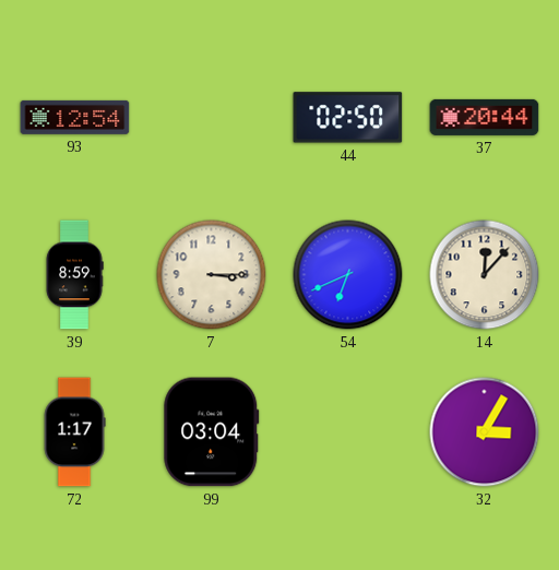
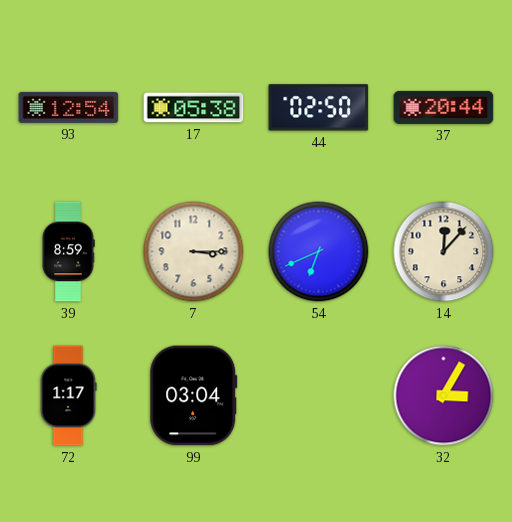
17: none -> 05:38
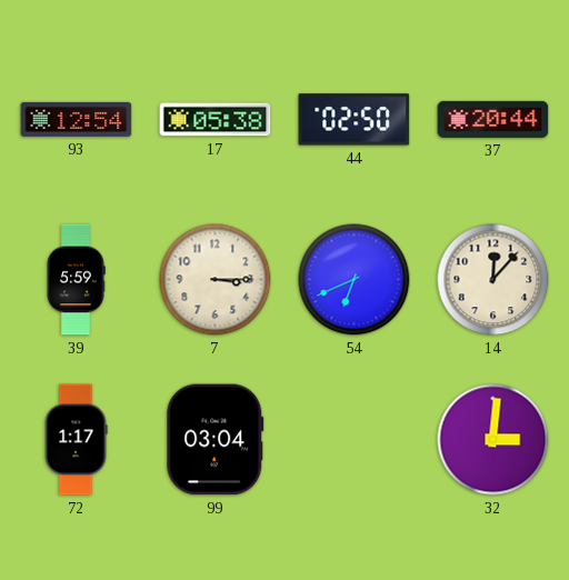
39: 8:59 -> 5:59
32: 3:05 -> 3:01
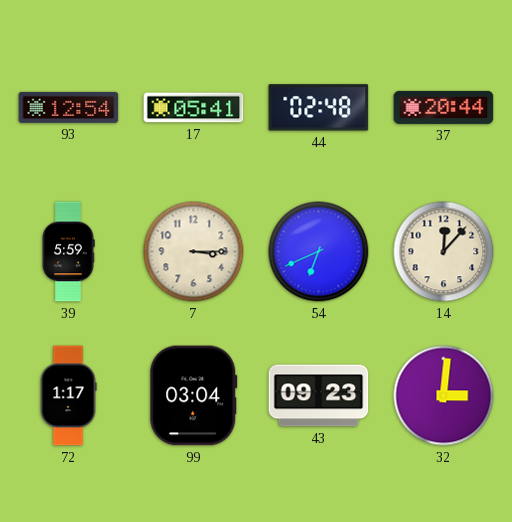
17: 05:38 -> 05:41
44: 02:50 -> 02:48
43: none -> 09:23
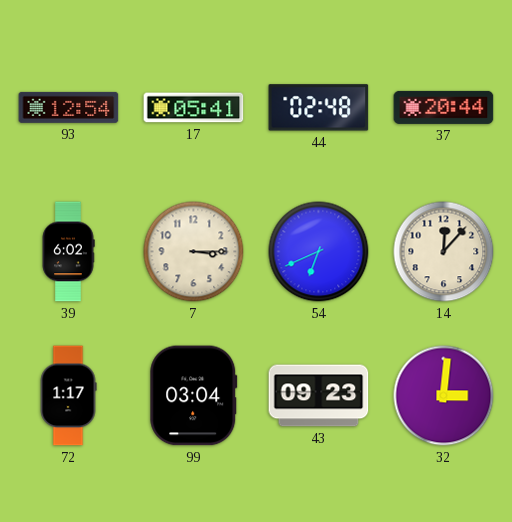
39: 5:59 -> 6:02
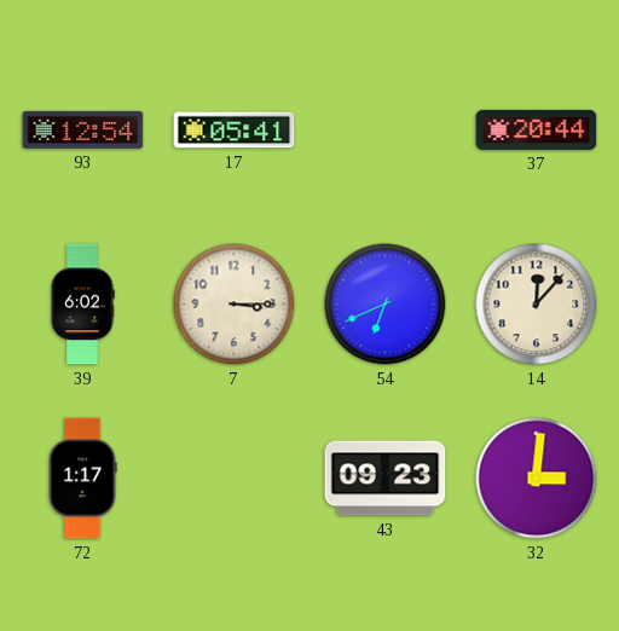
44: 02:48 -> none
99: 03:04 -> none
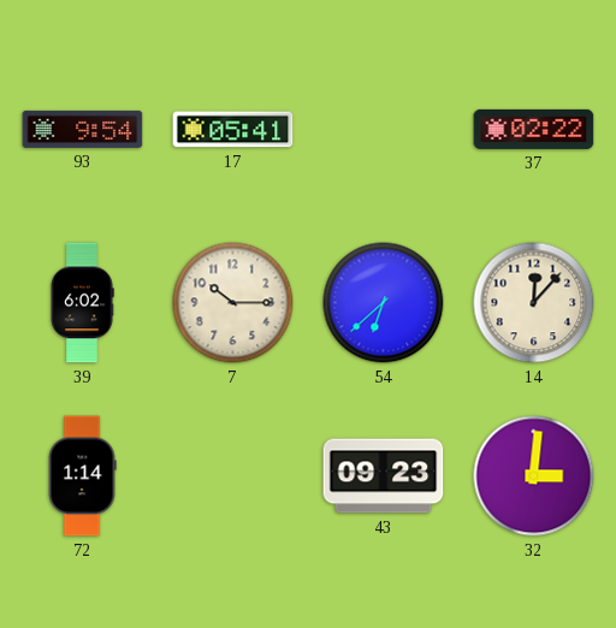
93: 12:54 -> 9:54
37: 20:44 -> 02:22
7: 3:15 -> 10:15
54: 6:41 -> 6:38
72: 1:17 -> 1:14
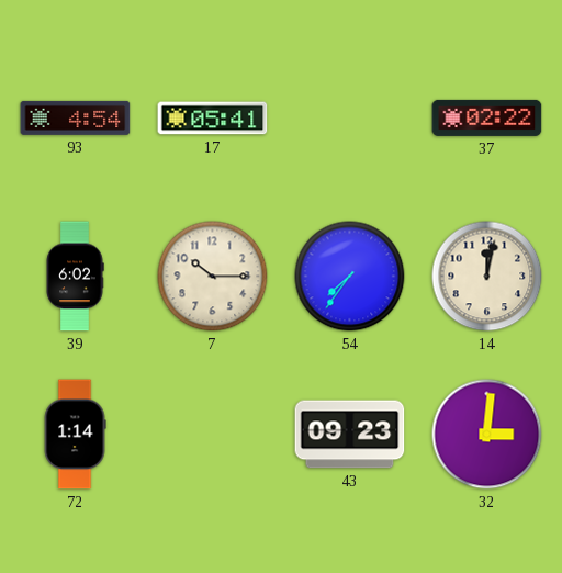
93: 9:54 -> 4:54
54: 6:38 -> 7:36
14: 12:07 -> 12:02
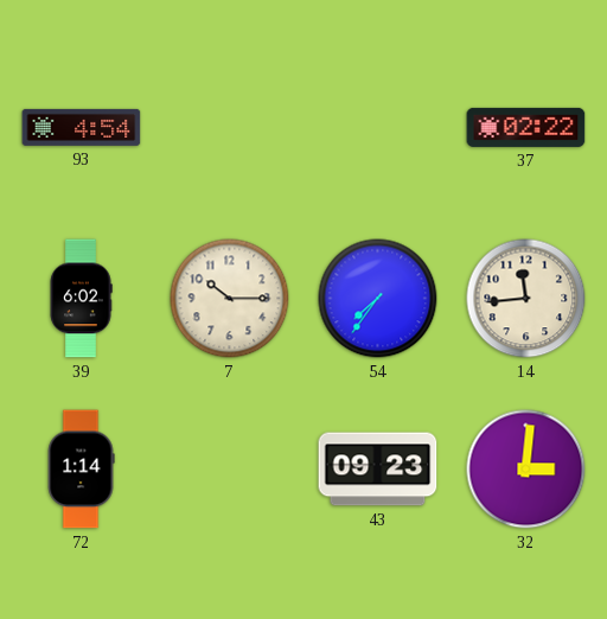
17: 05:41 -> none
14: 12:02 -> 11:44
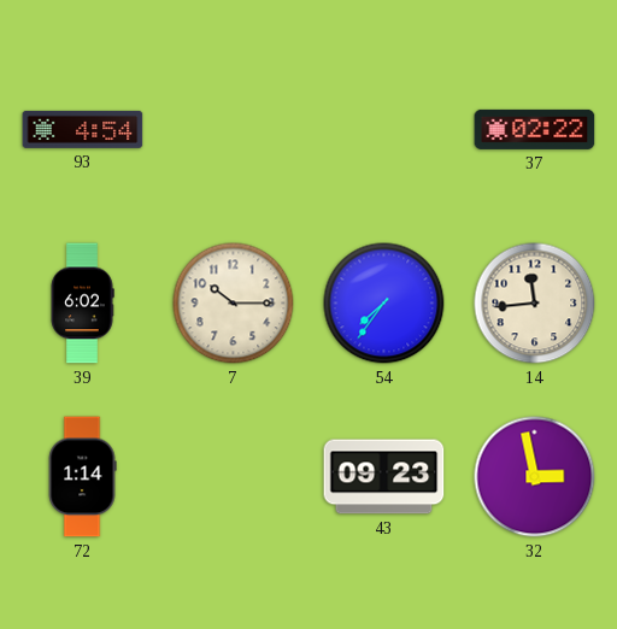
32: 3:01 -> 2:58
